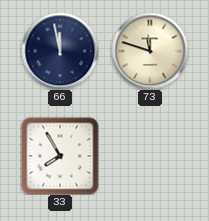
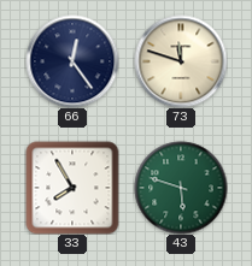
66: 11:58 -> 12:24
43: none -> 5:48
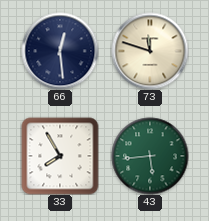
66: 12:24 -> 12:29
43: 5:48 -> 5:44
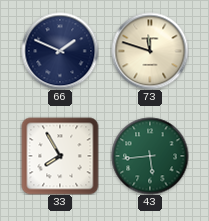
66: 12:29 -> 1:49
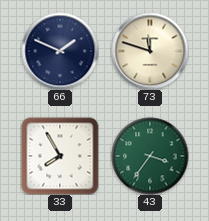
43: 5:44 -> 3:36
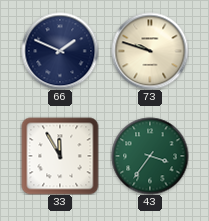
73: 11:48 -> 9:48
33: 7:55 -> 11:55
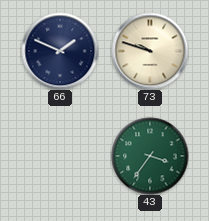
33: 11:55 -> none
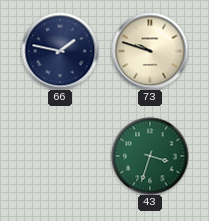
66: 1:49 -> 1:47
43: 3:36 -> 3:33
